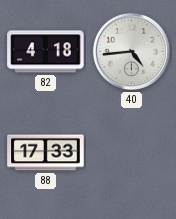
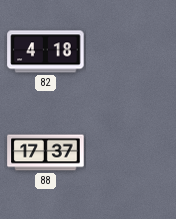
40: 4:44 -> none
88: 17:33 -> 17:37
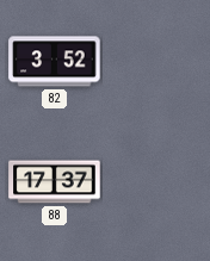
82: 4:18 -> 3:52
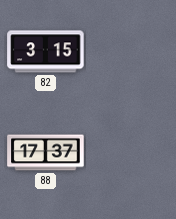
82: 3:52 -> 3:15
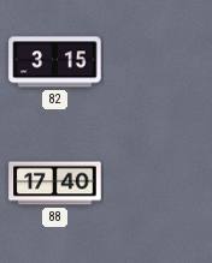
88: 17:37 -> 17:40
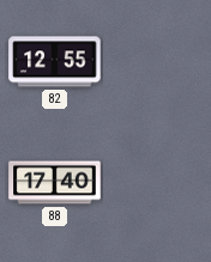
82: 3:15 -> 12:55
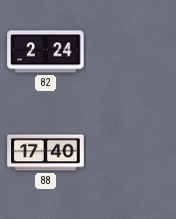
82: 12:55 -> 2:24
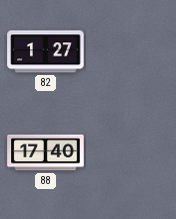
82: 2:24 -> 1:27
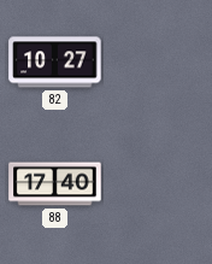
82: 1:27 -> 10:27
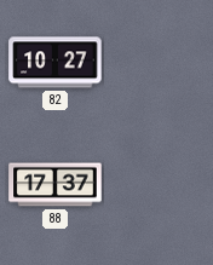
88: 17:40 -> 17:37
